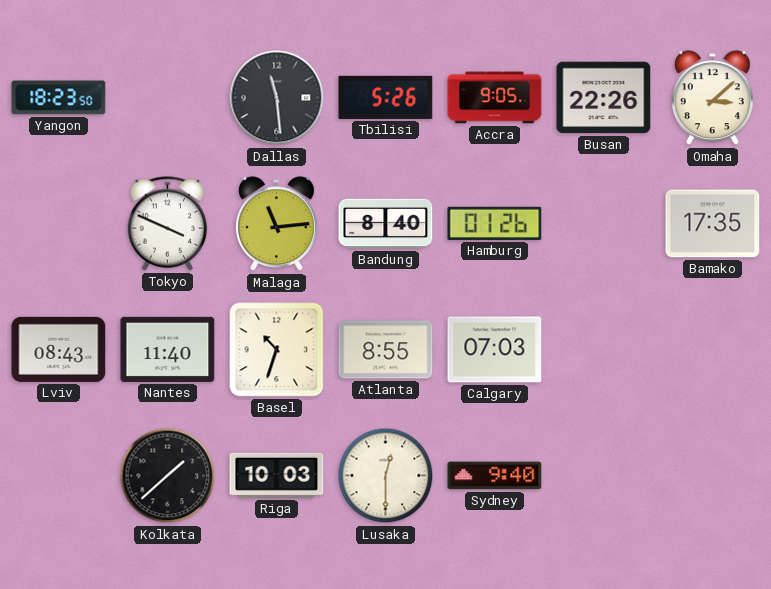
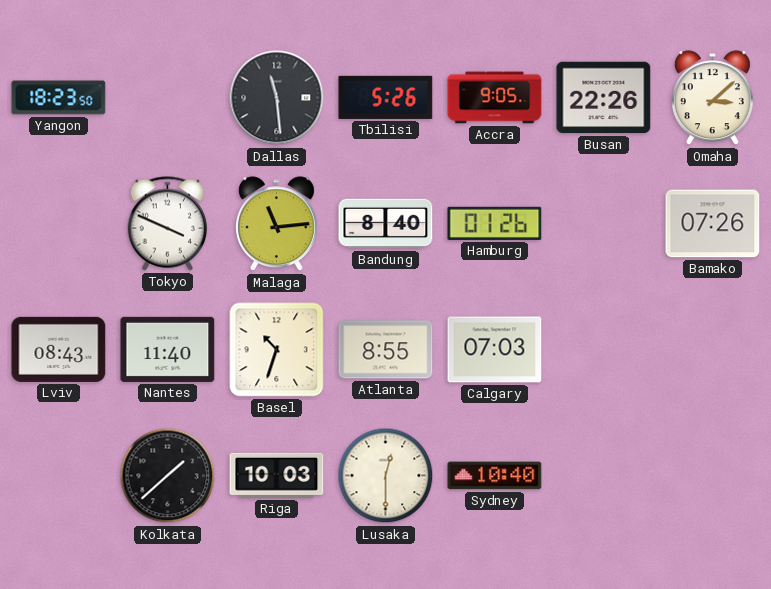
Bamako: 17:35 -> 07:26
Sydney: 9:40 -> 10:40
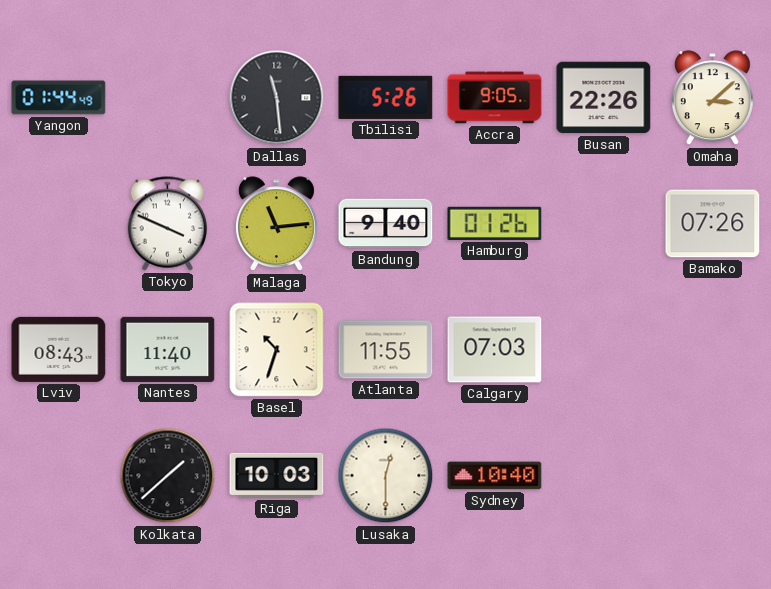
Yangon: 18:23 -> 01:44
Bandung: 8:40 -> 9:40
Atlanta: 8:55 -> 11:55
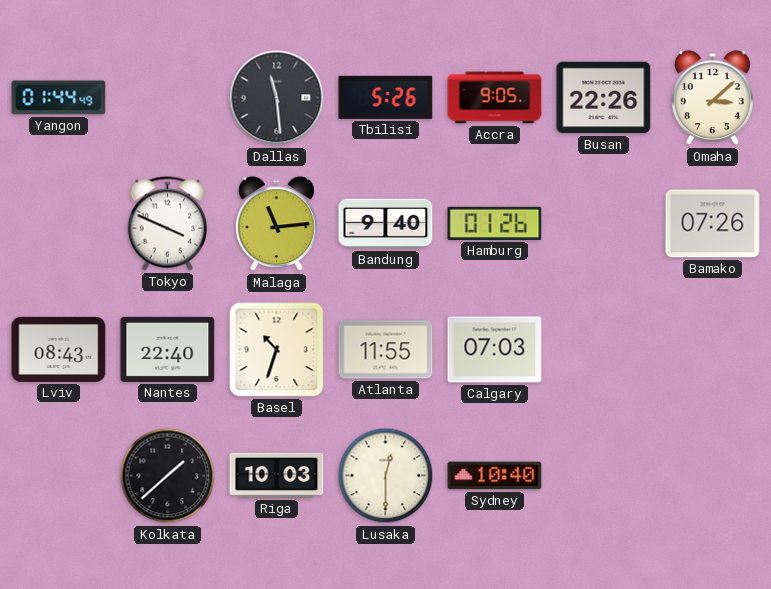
Nantes: 11:40 -> 22:40
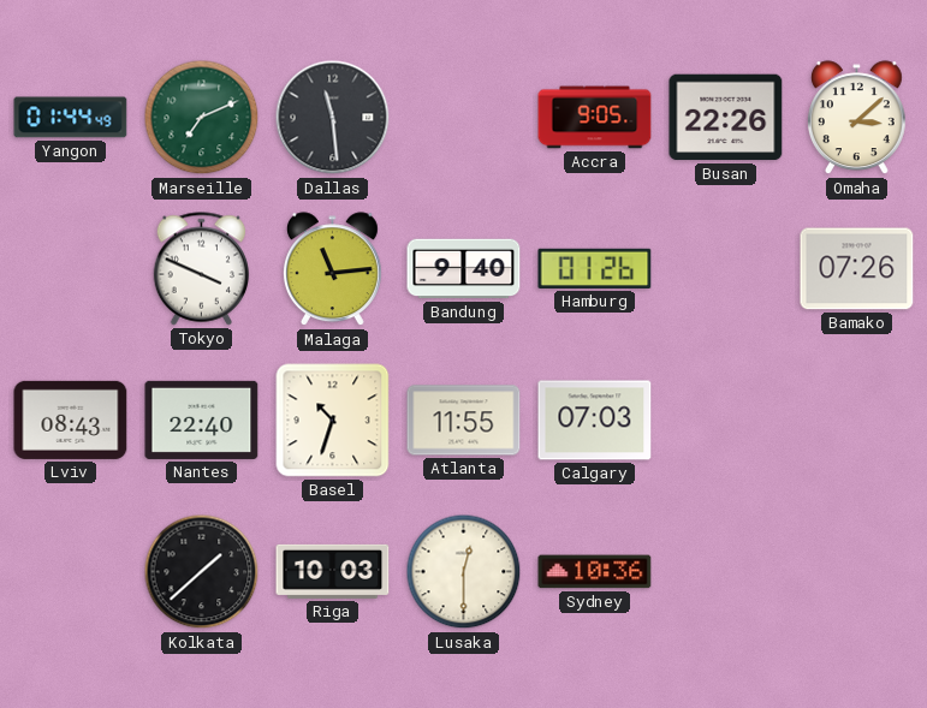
Marseille: none -> 7:11
Tbilisi: 5:26 -> none
Sydney: 10:40 -> 10:36
